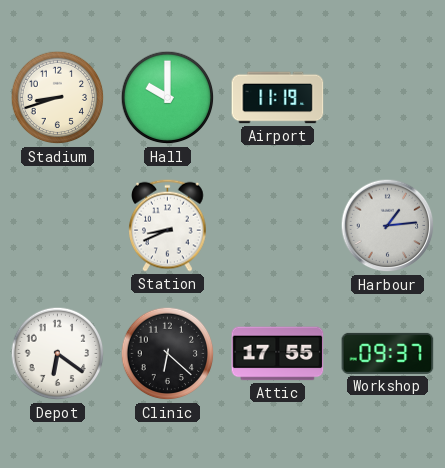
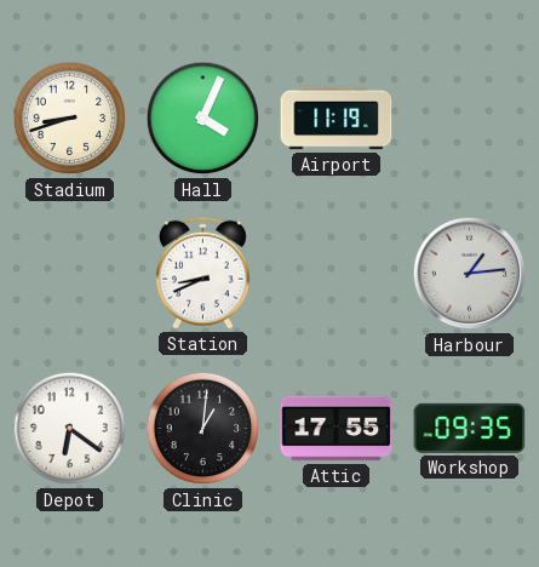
Hall: 10:00 -> 4:04
Clinic: 6:22 -> 1:01
Workshop: 09:37 -> 09:35
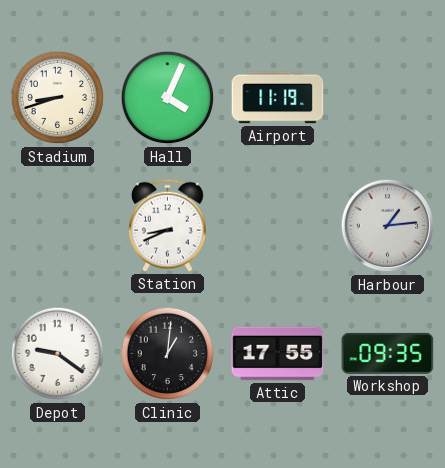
Depot: 6:21 -> 9:21
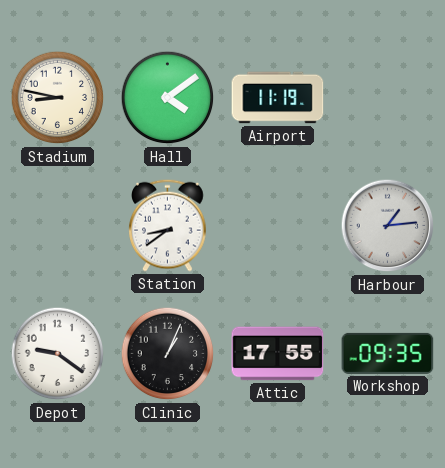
Stadium: 8:42 -> 8:47
Hall: 4:04 -> 4:09
Station: 8:41 -> 8:39
Clinic: 1:01 -> 1:04
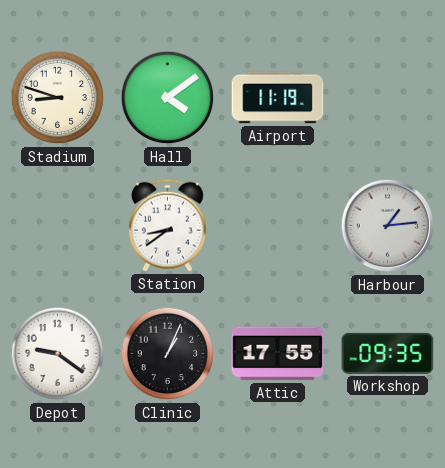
Stadium: 8:47 -> 8:48
